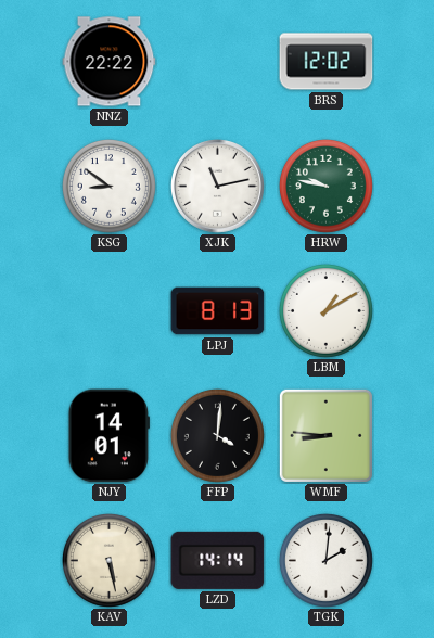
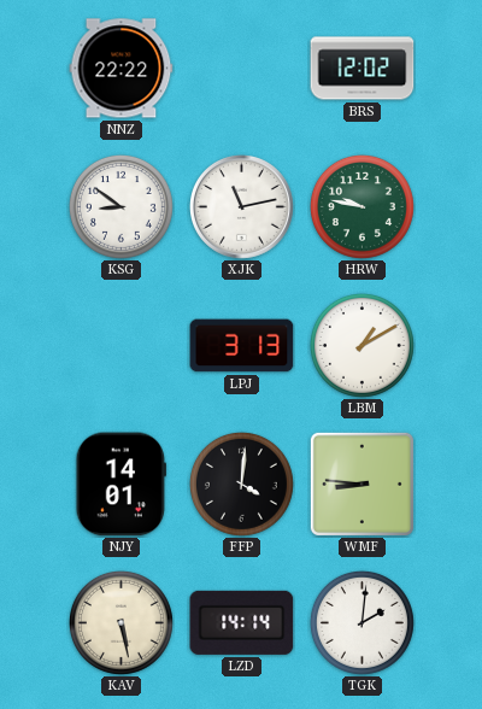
LPJ: 8:13 -> 3:13
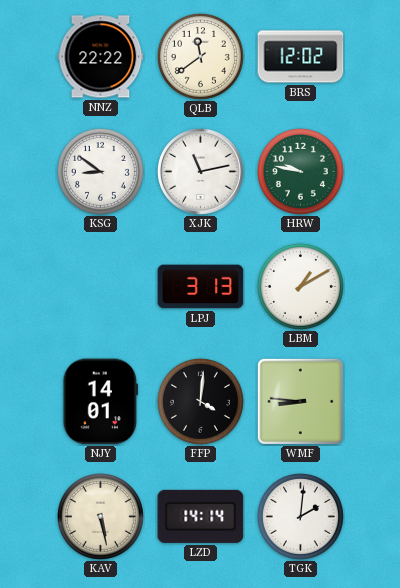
QLB: none -> 11:39
